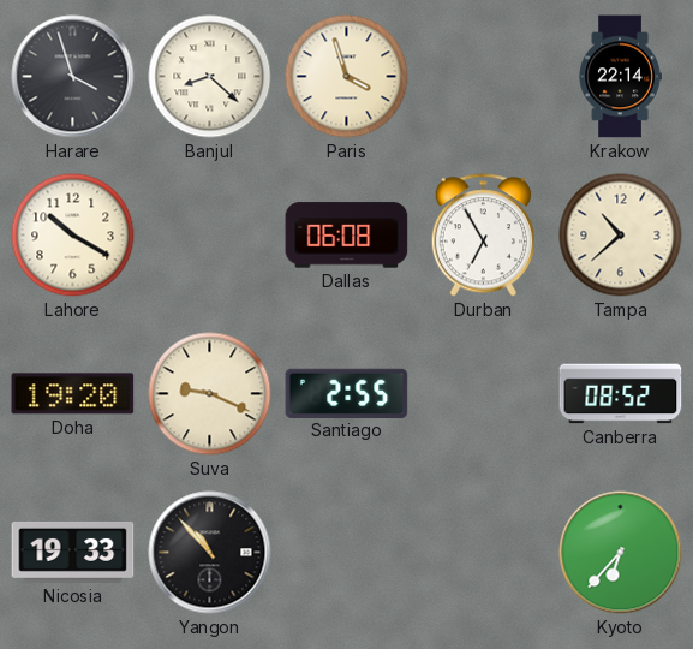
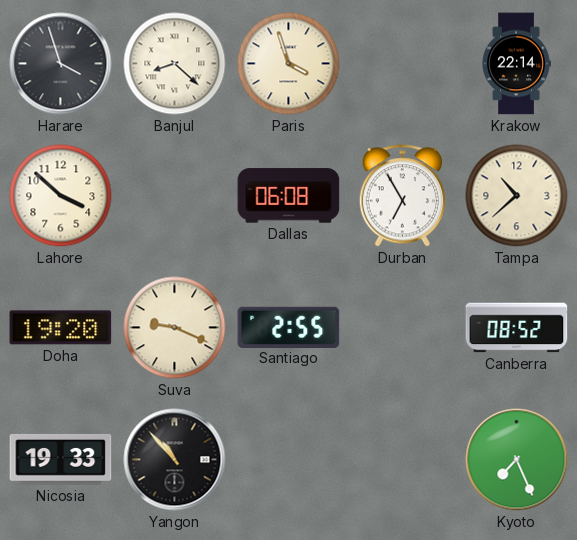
Lahore: 10:20 -> 3:52
Kyoto: 6:37 -> 7:26
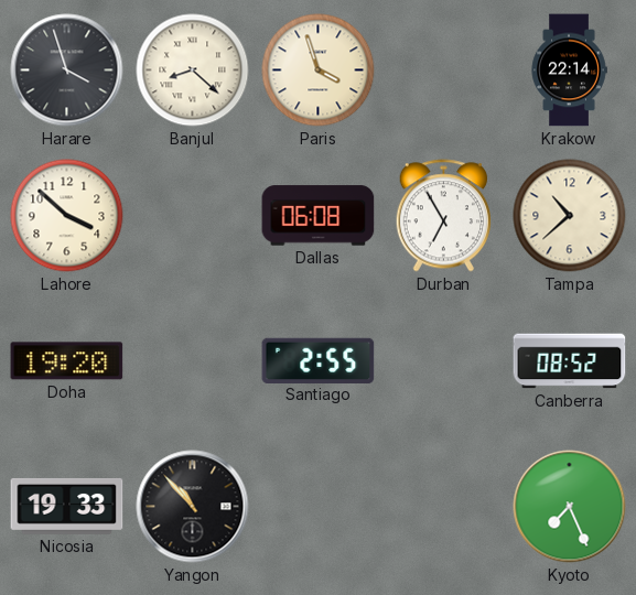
Suva: 9:19 -> none
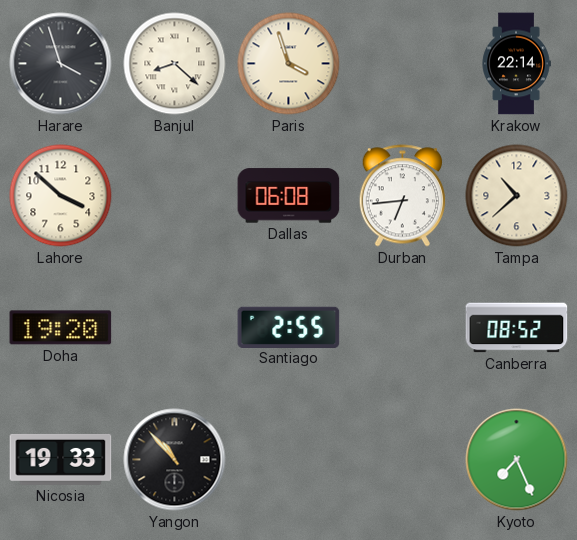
Durban: 6:55 -> 6:44
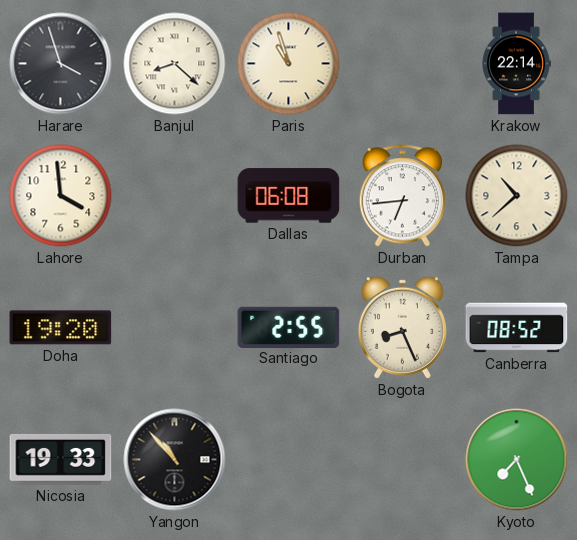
Paris: 3:57 -> 10:57
Lahore: 3:52 -> 3:59
Bogota: none -> 8:26
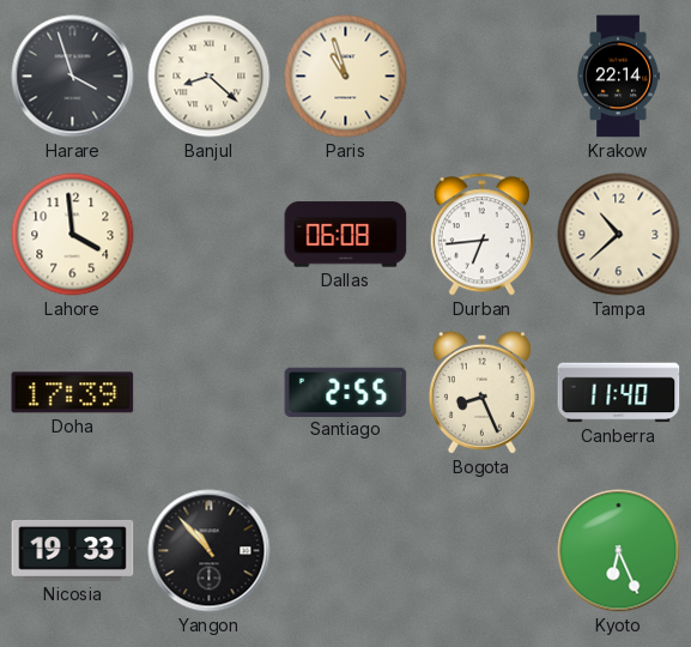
Doha: 19:20 -> 17:39
Canberra: 08:52 -> 11:40
Kyoto: 7:26 -> 6:26
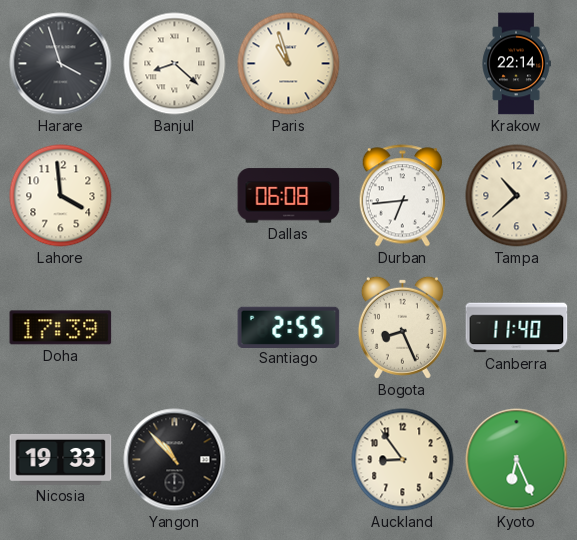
Auckland: none -> 8:54
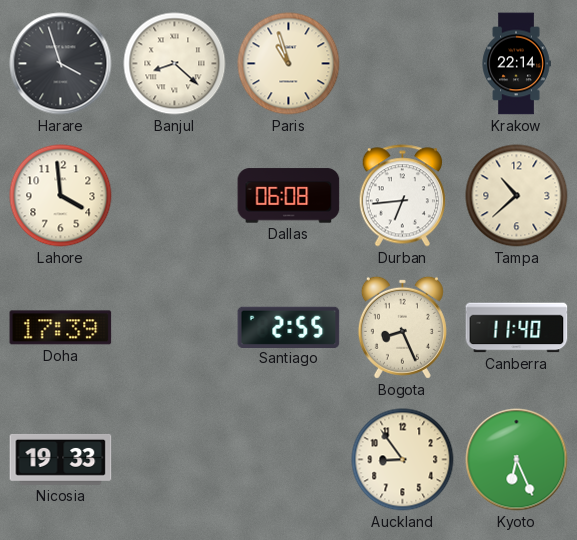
Yangon: 10:53 -> none
